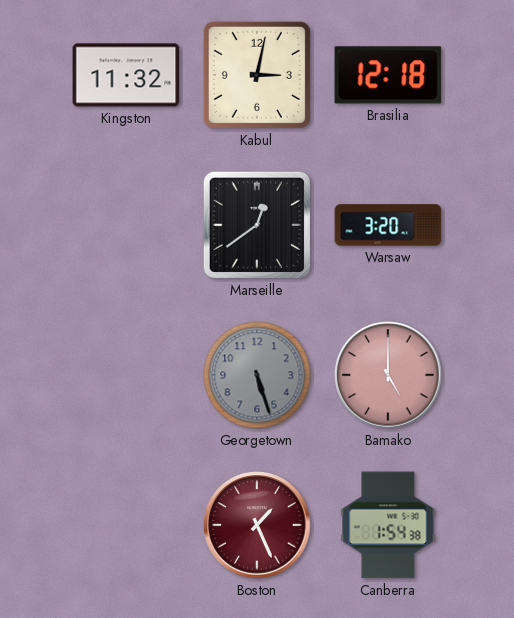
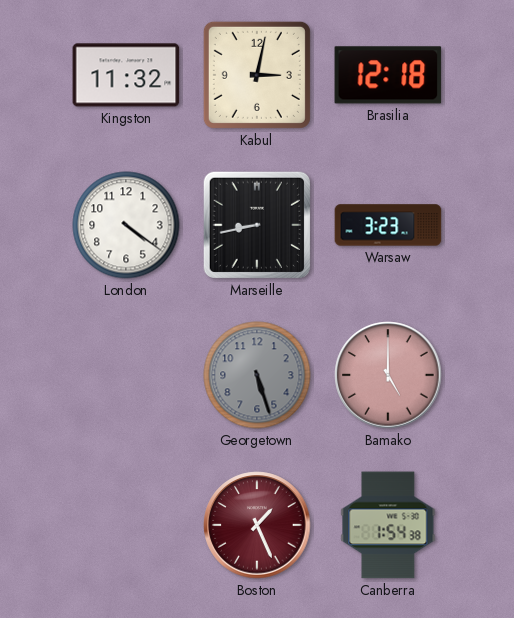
London: none -> 4:21
Marseille: 12:39 -> 8:43
Warsaw: 3:20 -> 3:23
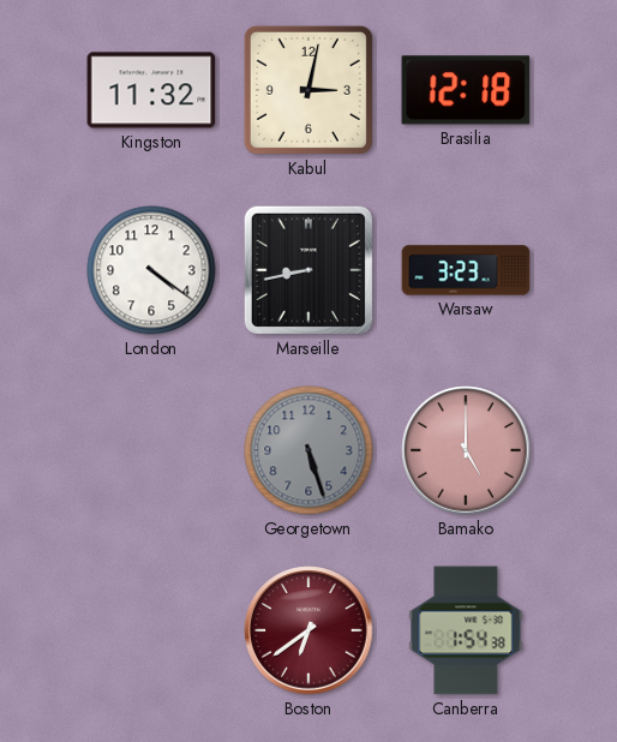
Boston: 1:26 -> 6:39
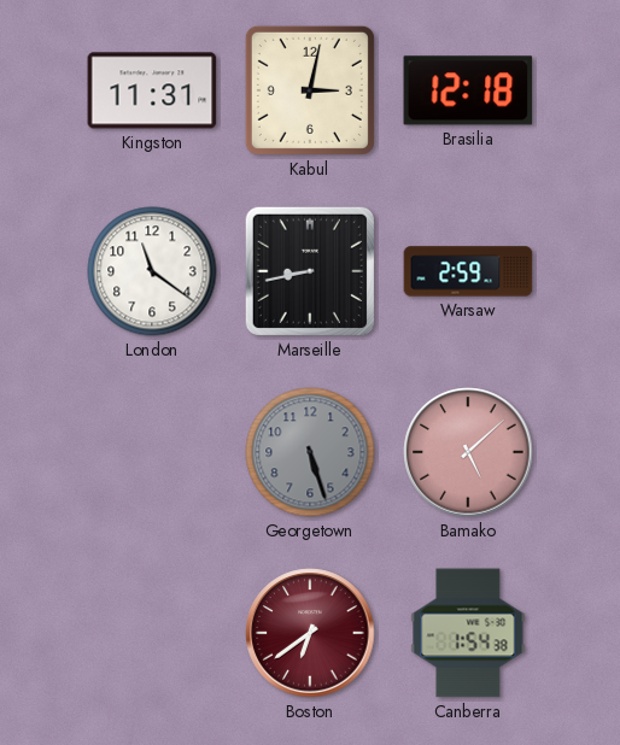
Kingston: 11:32 -> 11:31
London: 4:21 -> 11:21
Warsaw: 3:23 -> 2:59
Bamako: 5:00 -> 5:08
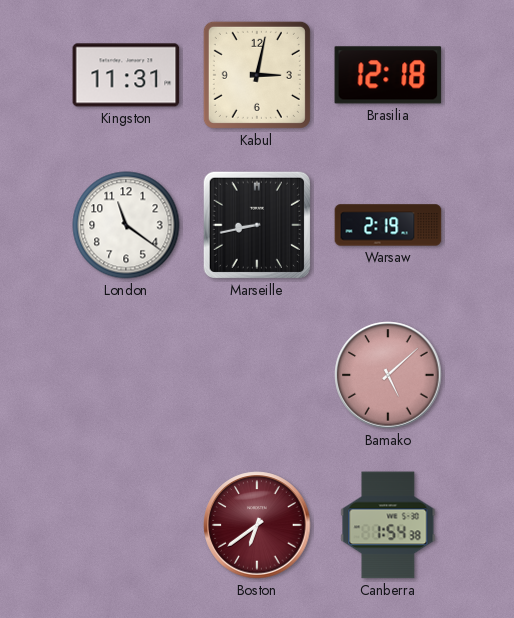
Warsaw: 2:59 -> 2:19
Georgetown: 5:27 -> none
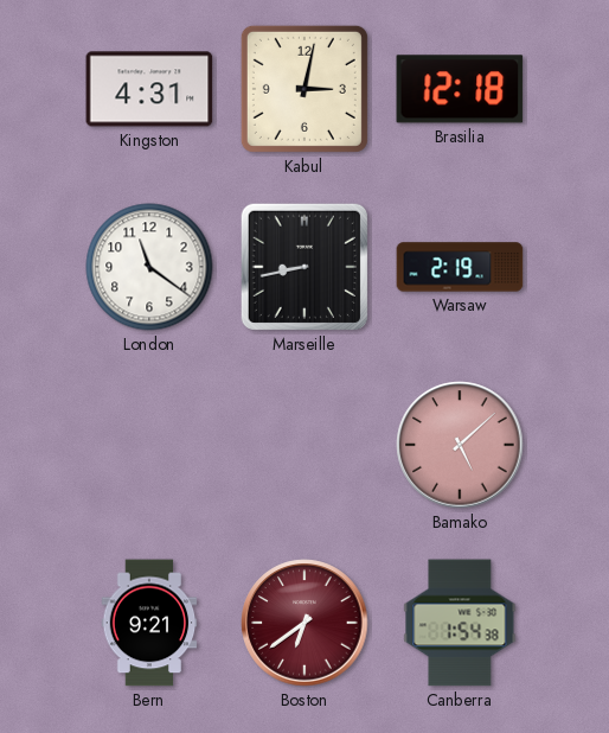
Kingston: 11:31 -> 4:31
Bern: none -> 9:21
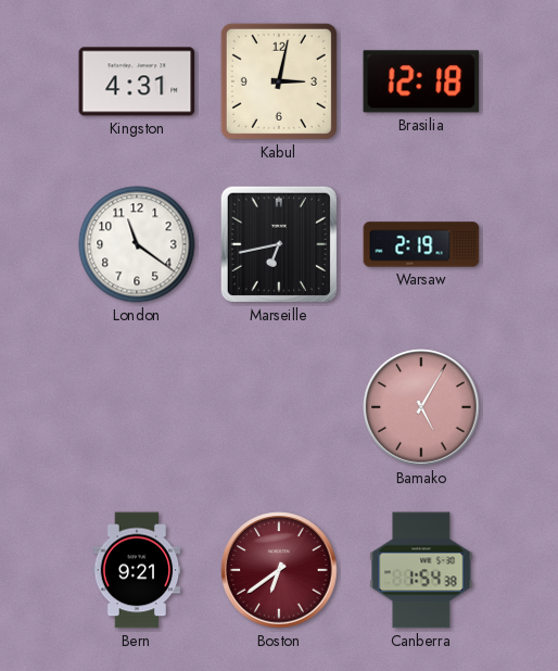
Marseille: 8:43 -> 6:43
Bamako: 5:08 -> 5:05
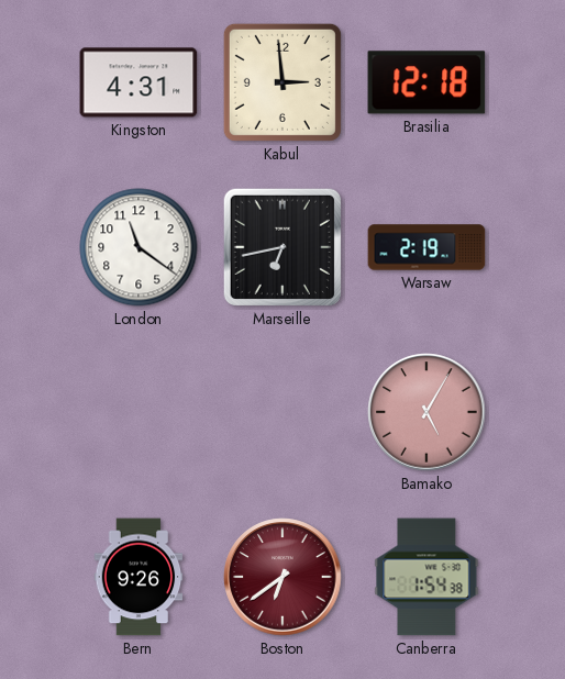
Kabul: 3:02 -> 2:59
Bern: 9:21 -> 9:26
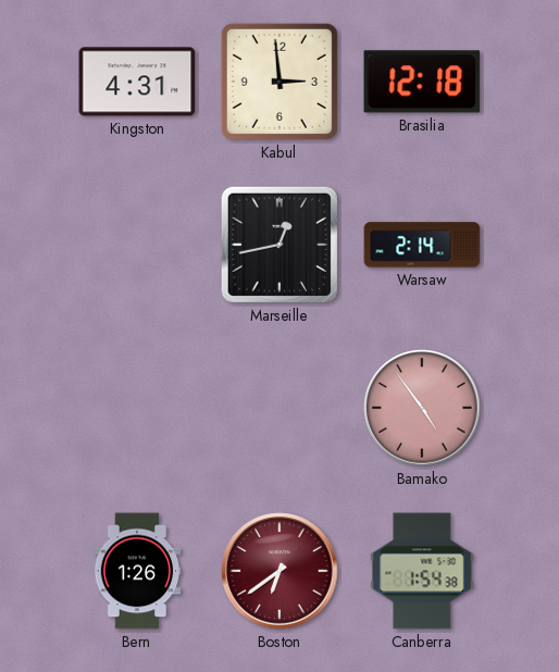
London: 11:21 -> none
Marseille: 6:43 -> 12:43
Warsaw: 2:19 -> 2:14
Bamako: 5:05 -> 4:54
Bern: 9:26 -> 1:26
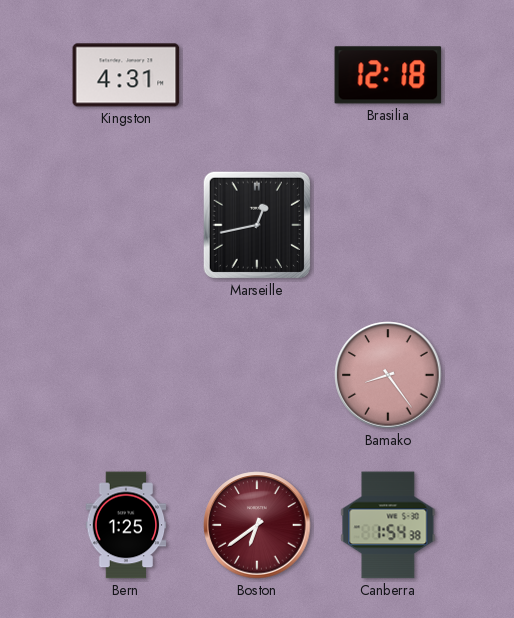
Kabul: 2:59 -> none
Warsaw: 2:14 -> none
Bamako: 4:54 -> 8:24
Bern: 1:26 -> 1:25
